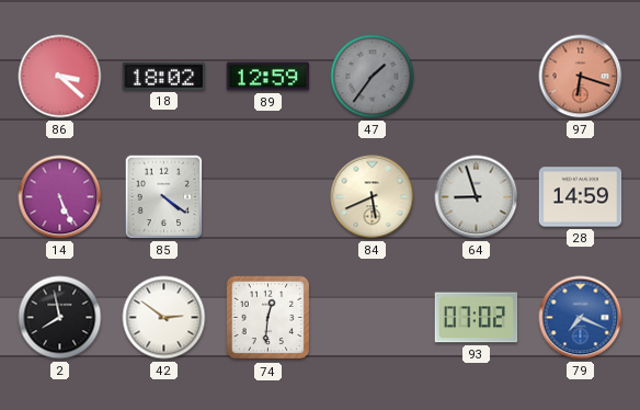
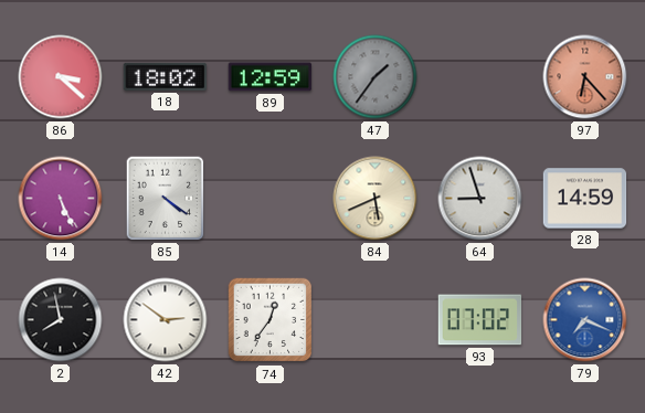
97: 6:18 -> 6:23
74: 12:31 -> 12:36
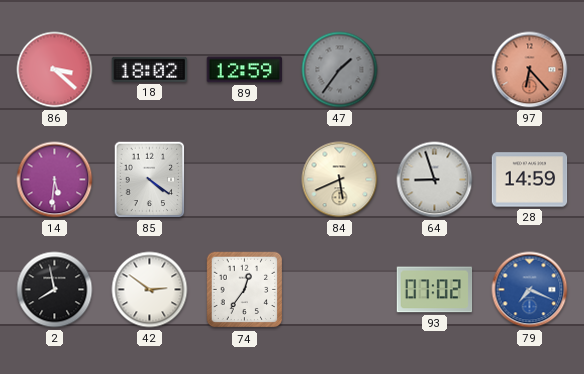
14: 5:26 -> 5:31
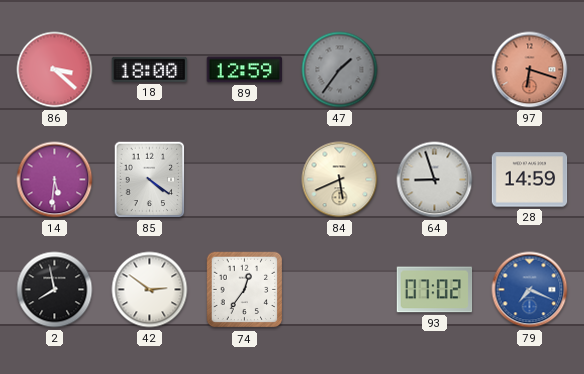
18: 18:02 -> 18:00
97: 6:23 -> 6:18
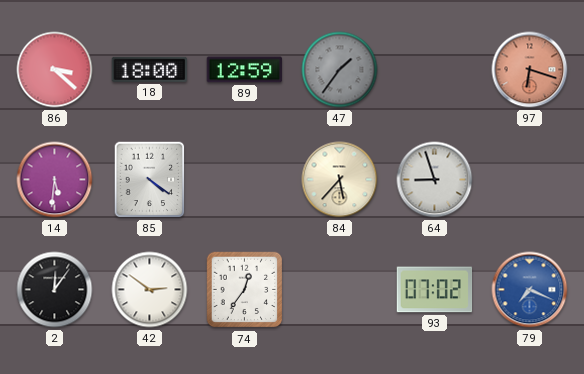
84: 5:41 -> 5:37
28: 14:59 -> none
2: 7:58 -> 12:06
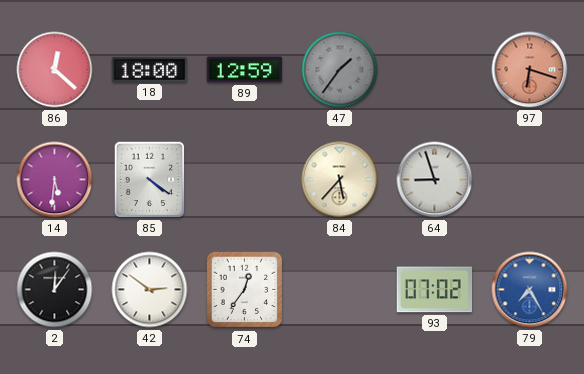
86: 3:22 -> 12:22
79: 7:19 -> 7:25
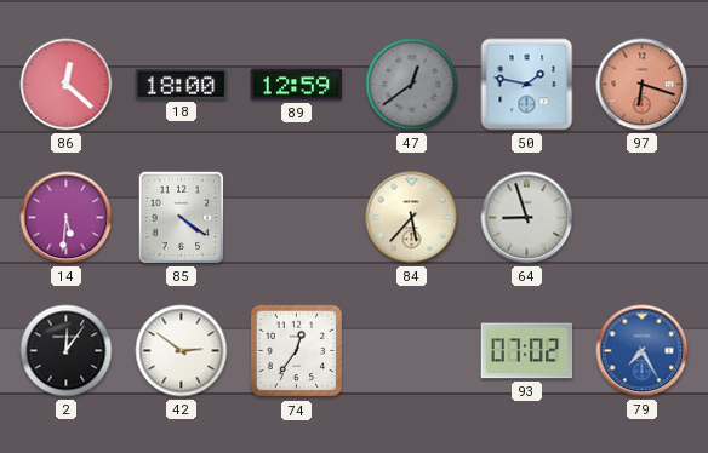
47: 1:36 -> 12:39
50: none -> 1:47
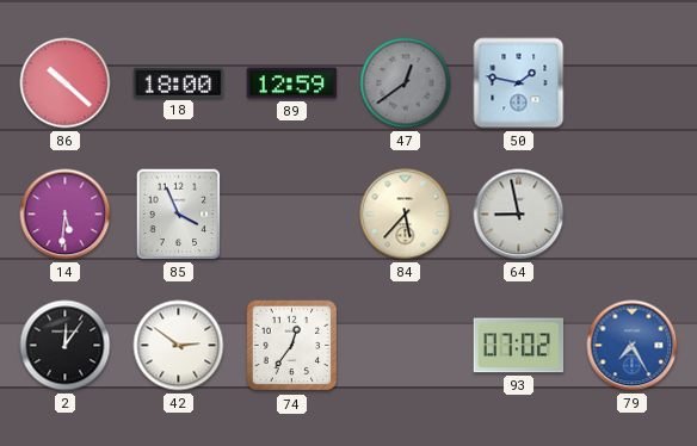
86: 12:22 -> 10:22
97: 6:18 -> none
85: 4:21 -> 3:56
64: 8:57 -> 8:58
